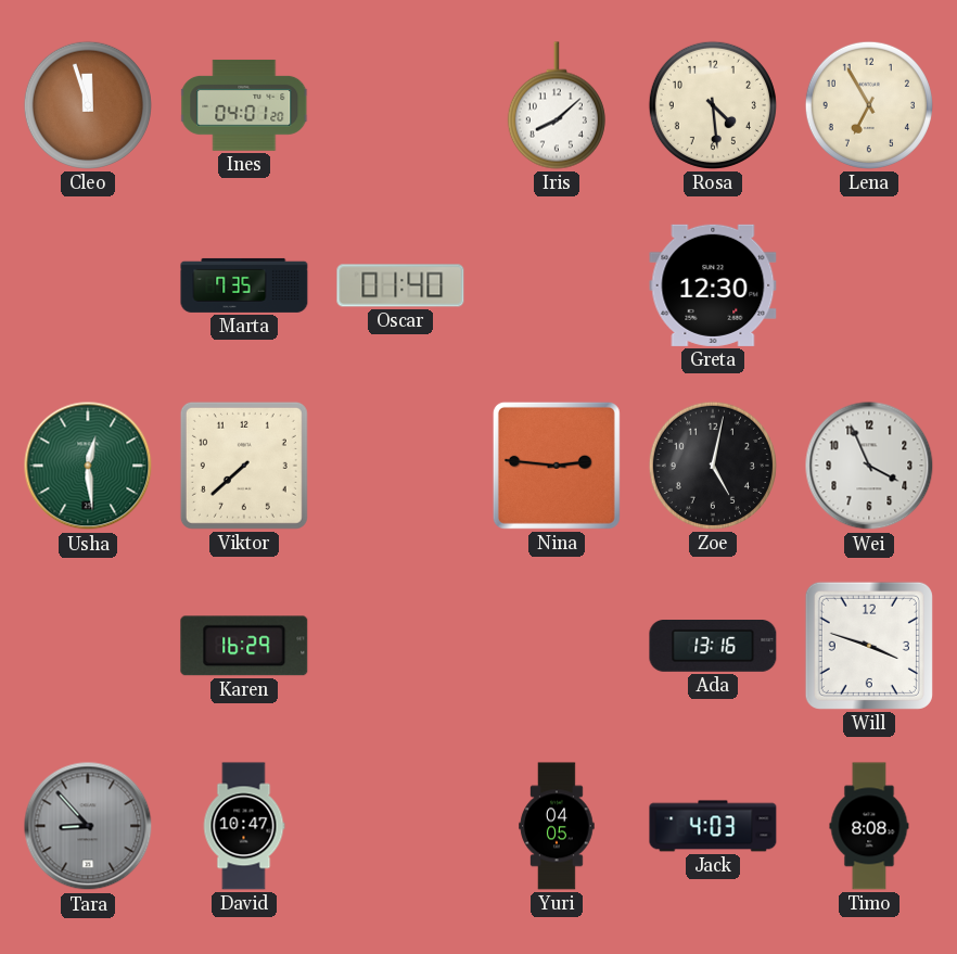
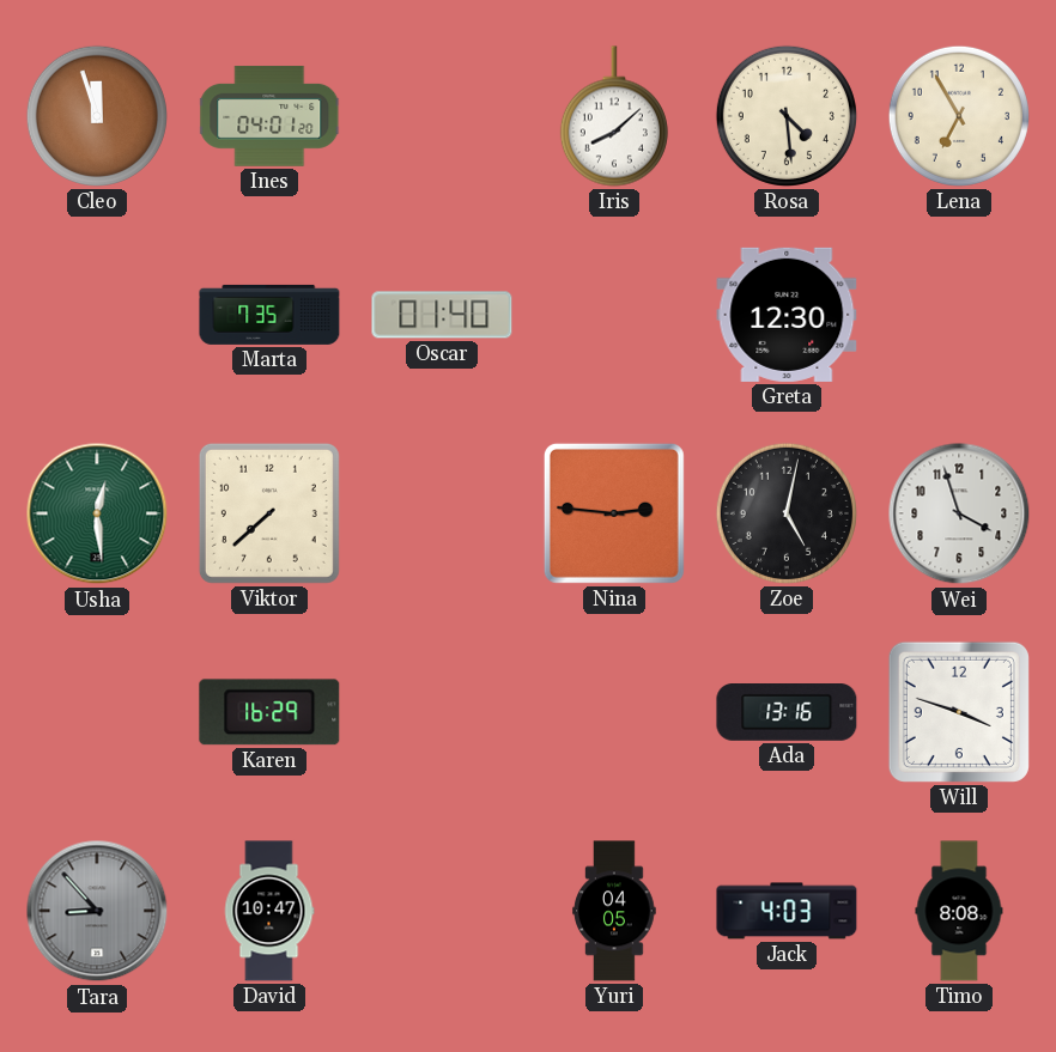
Wei: 3:56 -> 3:57
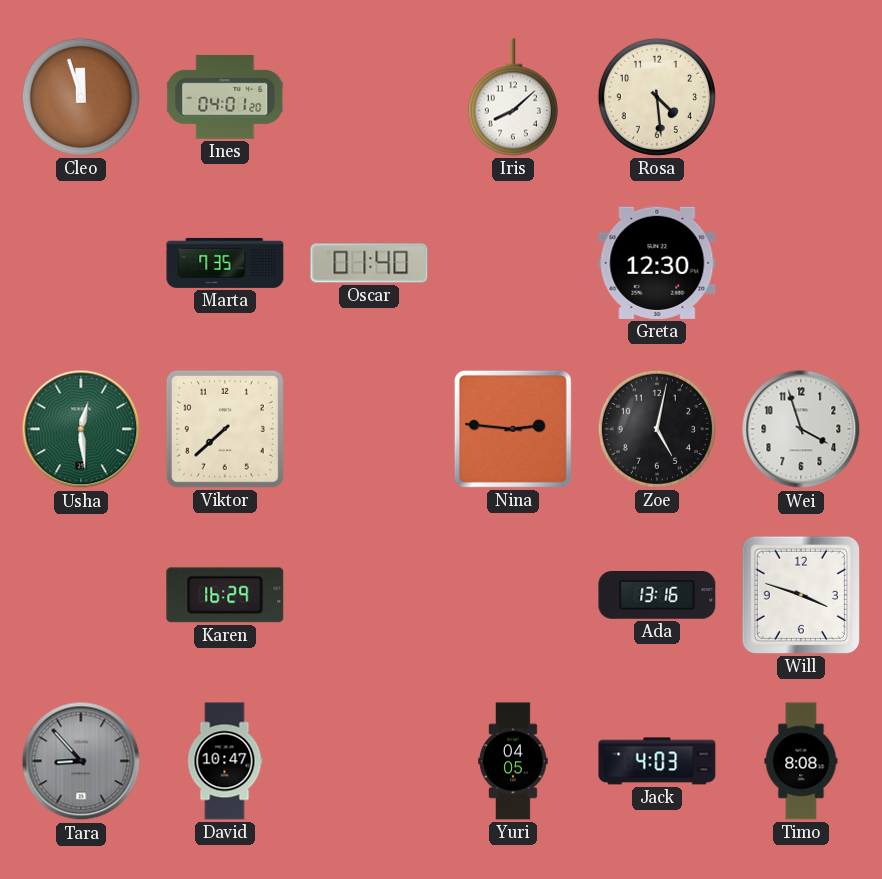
Lena: 6:55 -> none
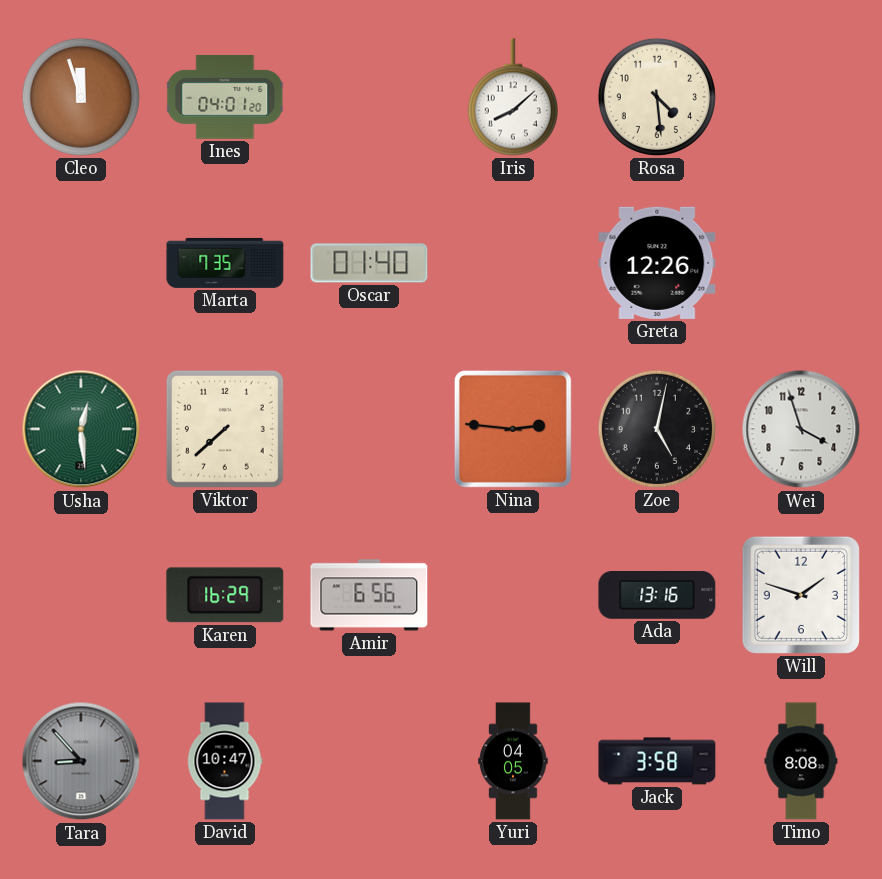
Greta: 12:30 -> 12:26
Amir: none -> 6:56
Will: 3:48 -> 1:48
Jack: 4:03 -> 3:58
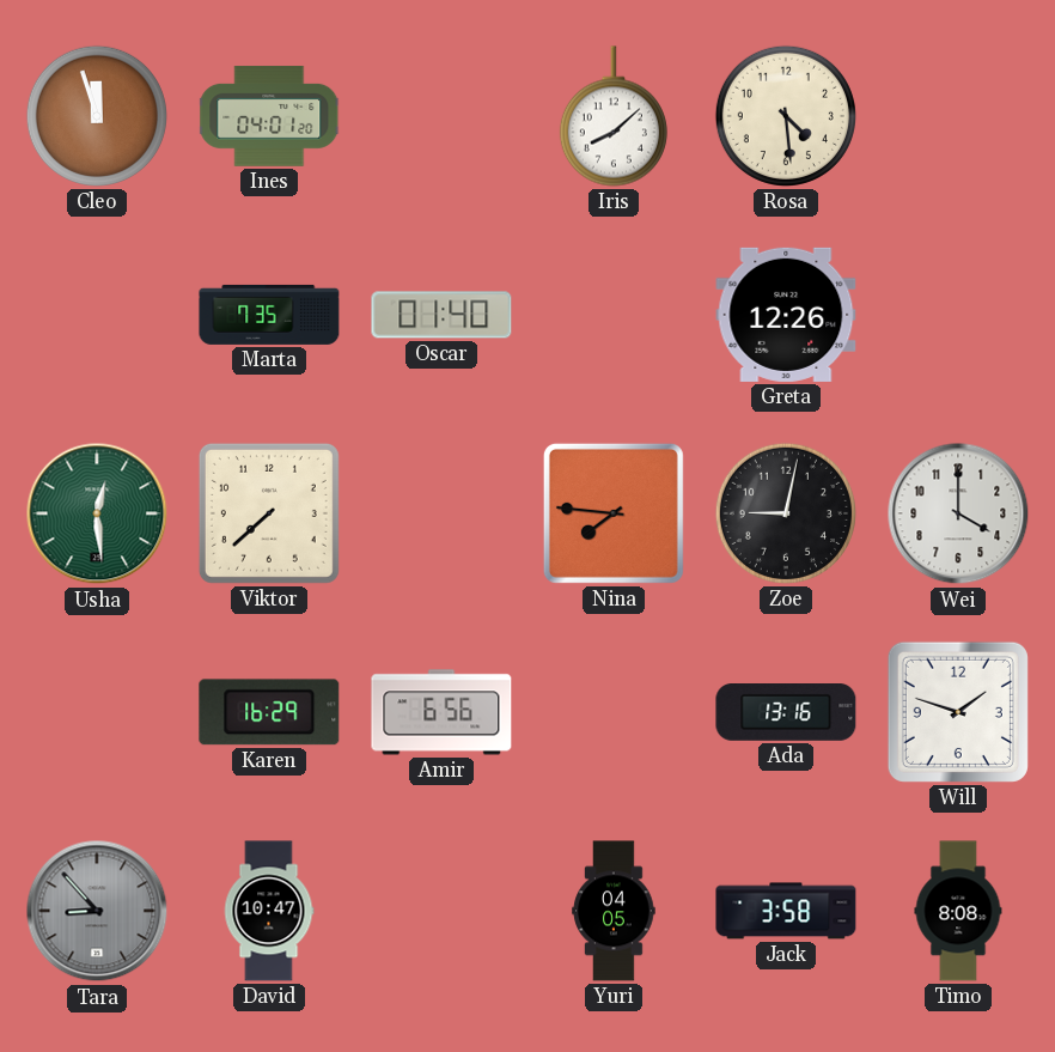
Nina: 2:46 -> 7:46
Zoe: 5:02 -> 9:02
Wei: 3:57 -> 4:00
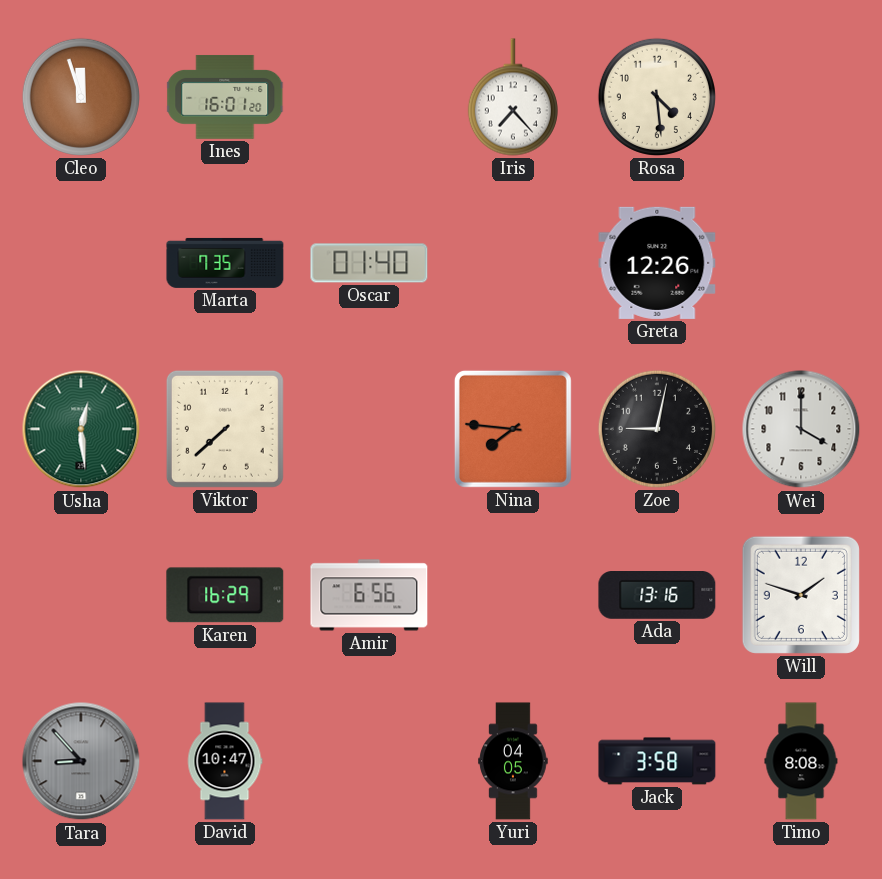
Ines: 04:01 -> 16:01
Iris: 8:08 -> 7:23
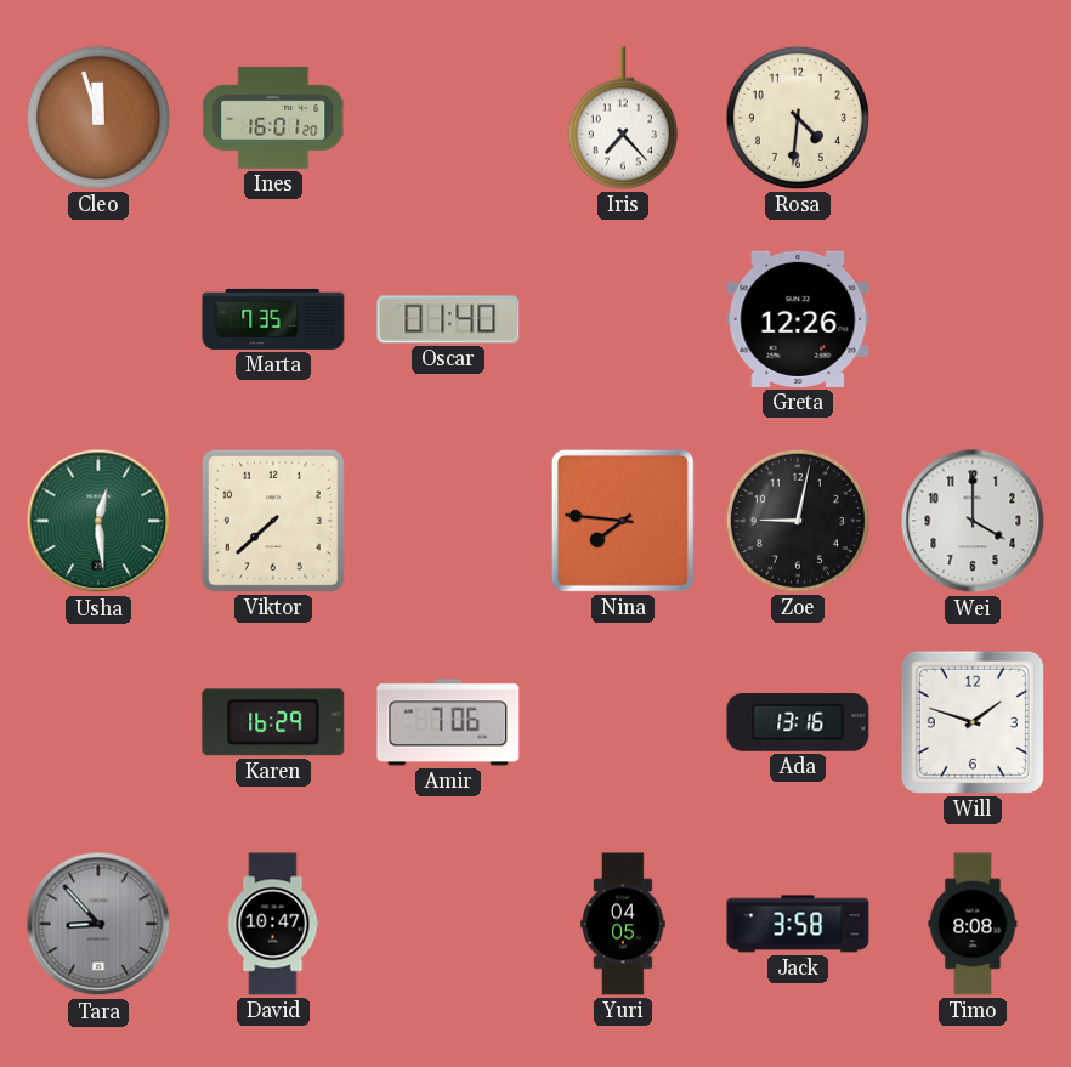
Rosa: 4:29 -> 4:31
Amir: 6:56 -> 7:06
